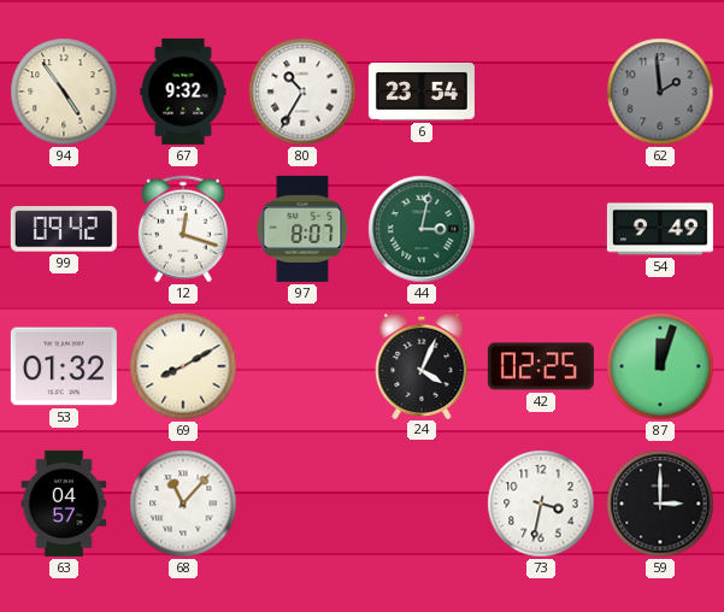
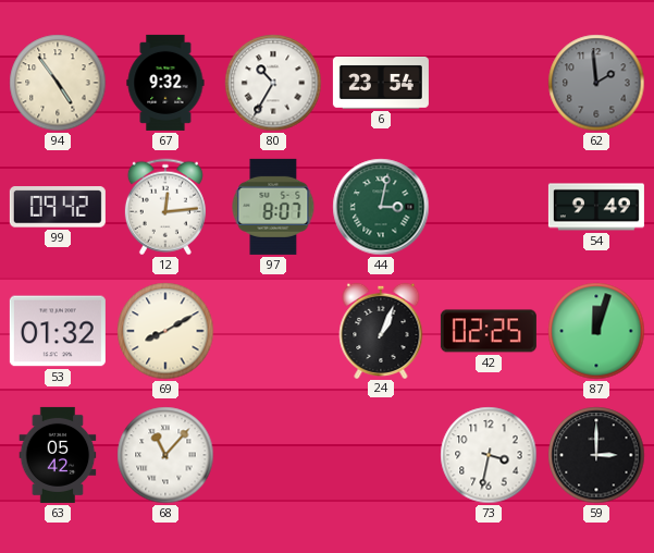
12: 12:18 -> 12:14
24: 4:04 -> 1:04
63: 04:57 -> 05:42
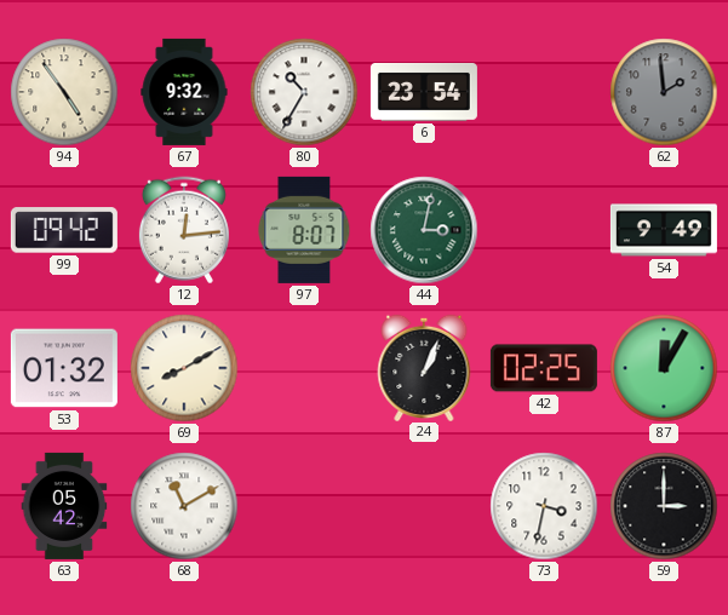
87: 12:03 -> 12:05
68: 11:07 -> 11:10
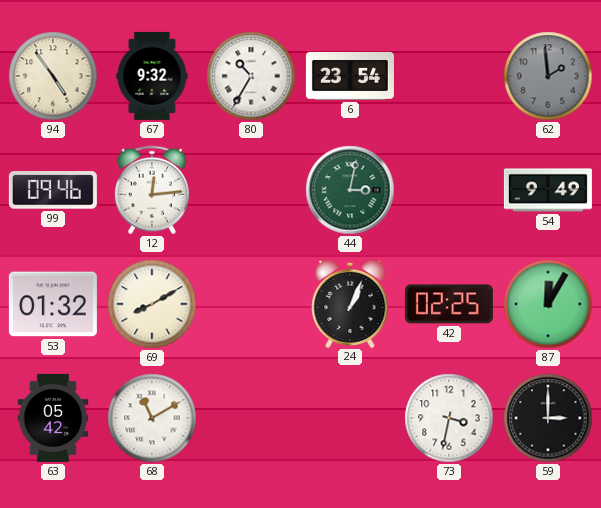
99: 09:42 -> 09:46
97: 8:07 -> none
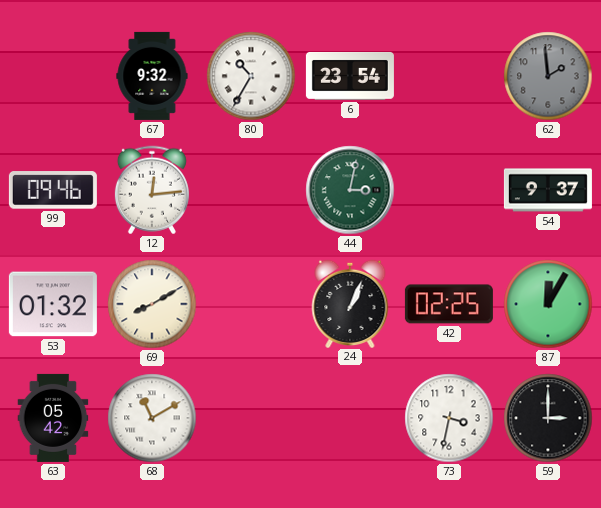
94: 4:54 -> none
54: 9:49 -> 9:37
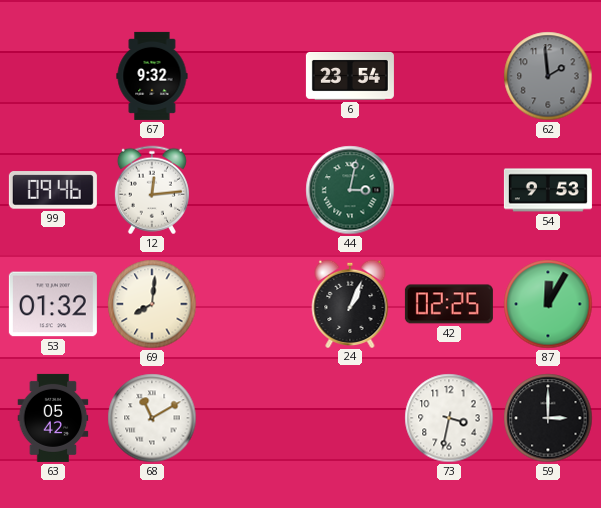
80: 10:35 -> none
54: 9:37 -> 9:53
69: 8:10 -> 8:01
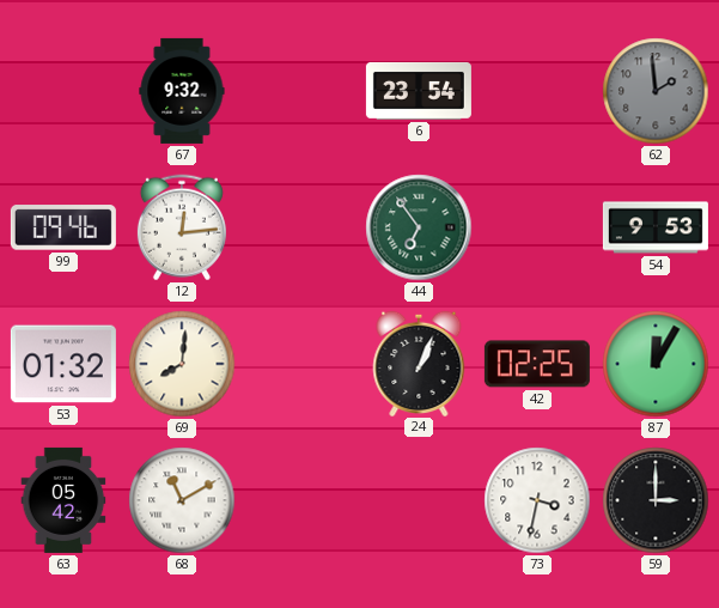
44: 3:02 -> 6:54
